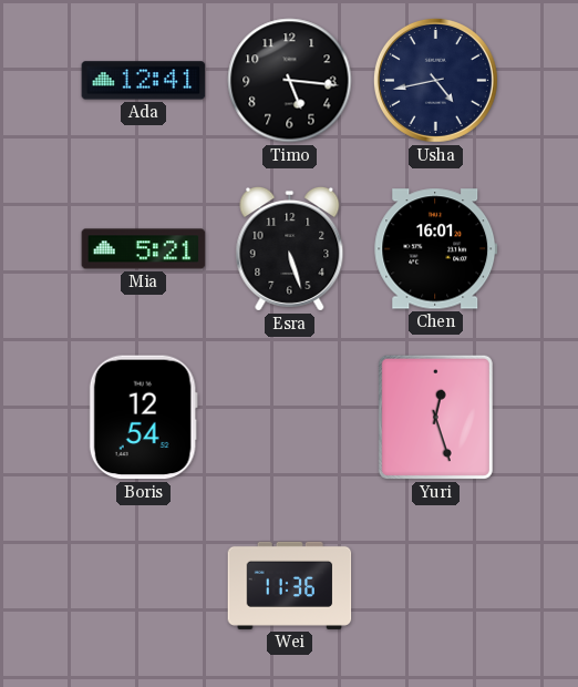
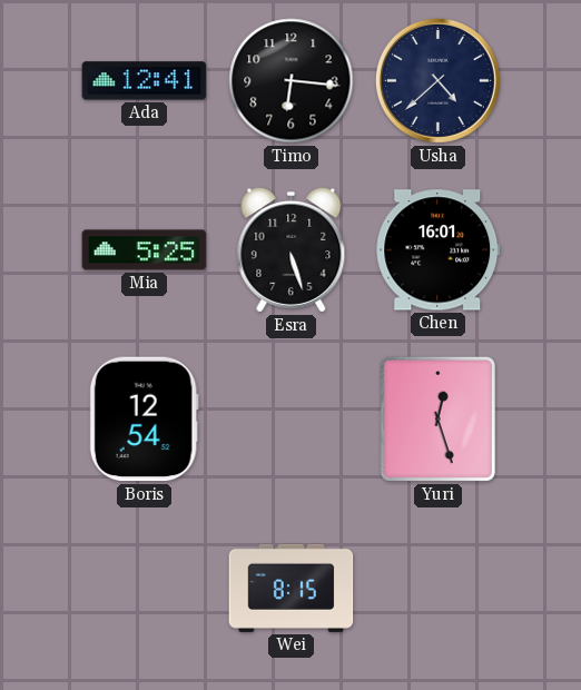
Timo: 5:16 -> 6:16
Usha: 4:43 -> 4:38
Mia: 5:21 -> 5:25
Wei: 11:36 -> 8:15
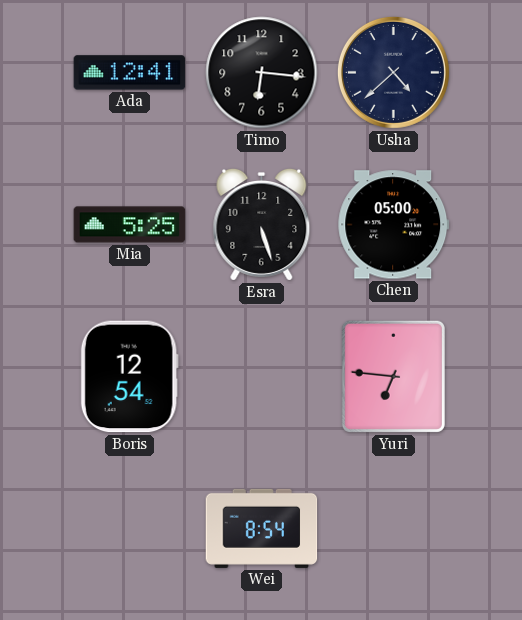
Chen: 16:01 -> 05:00
Yuri: 12:27 -> 6:46
Wei: 8:15 -> 8:54
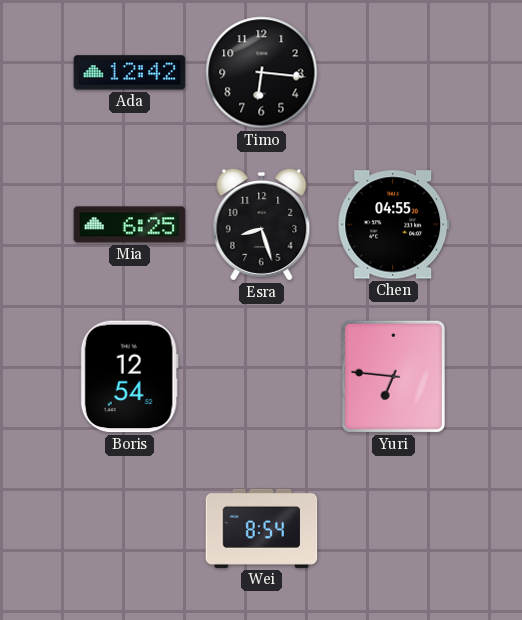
Ada: 12:41 -> 12:42
Usha: 4:38 -> none
Mia: 5:25 -> 6:25
Esra: 5:27 -> 8:27
Chen: 05:00 -> 04:55
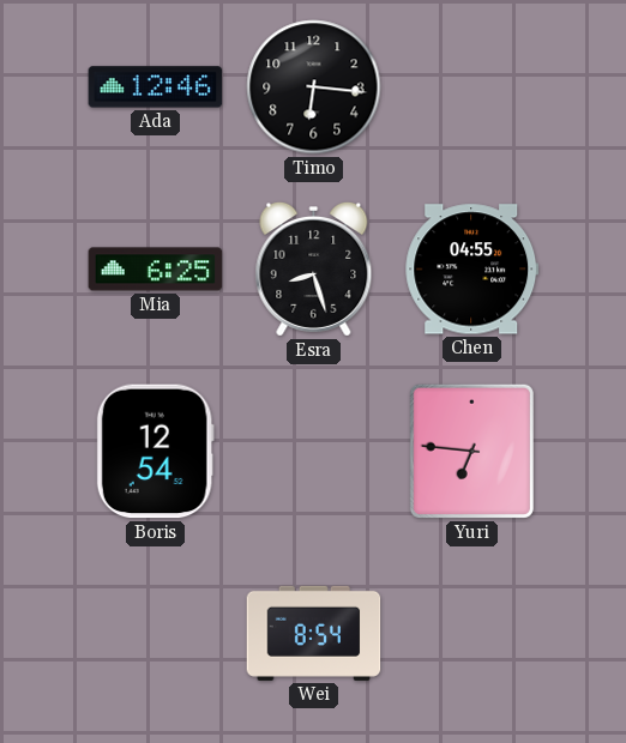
Ada: 12:42 -> 12:46
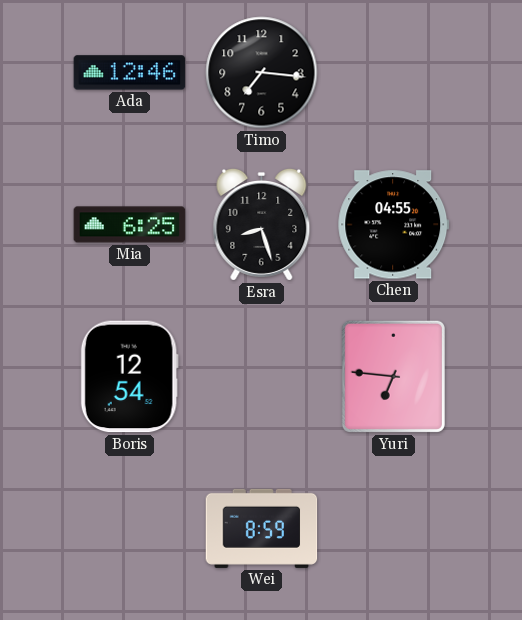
Timo: 6:16 -> 7:16
Wei: 8:54 -> 8:59
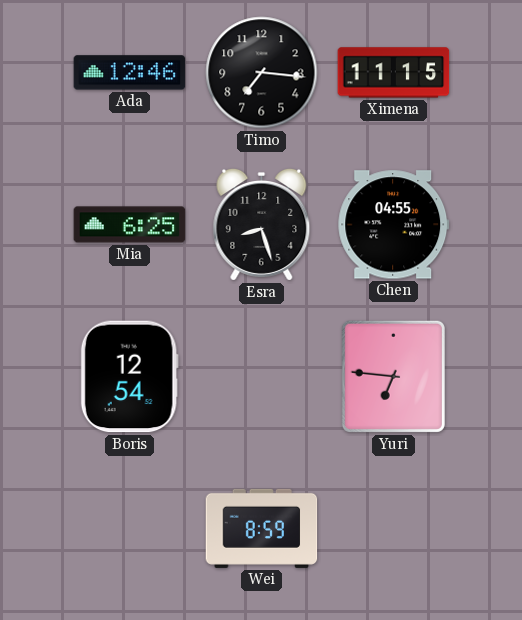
Ximena: none -> 11:15
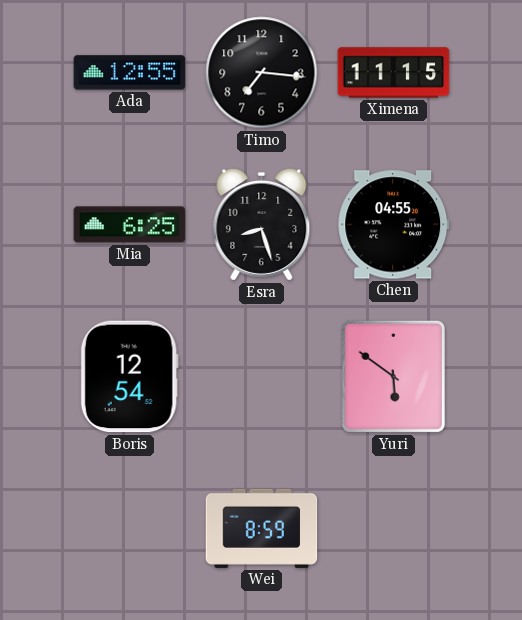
Ada: 12:46 -> 12:55
Yuri: 6:46 -> 5:51
